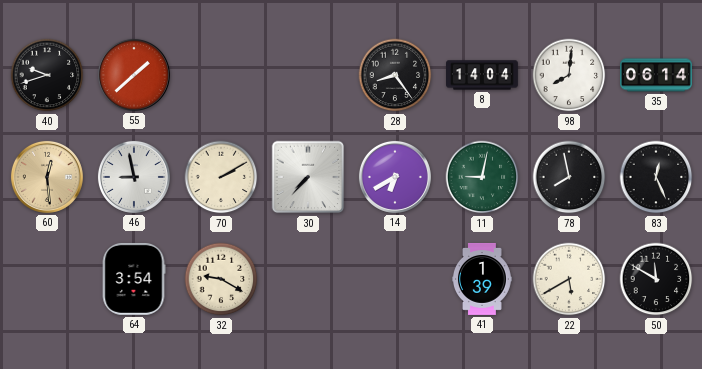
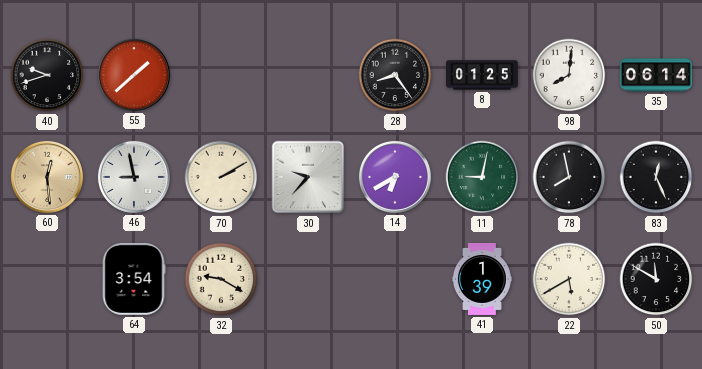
8: 14:04 -> 01:25
30: 7:37 -> 9:37
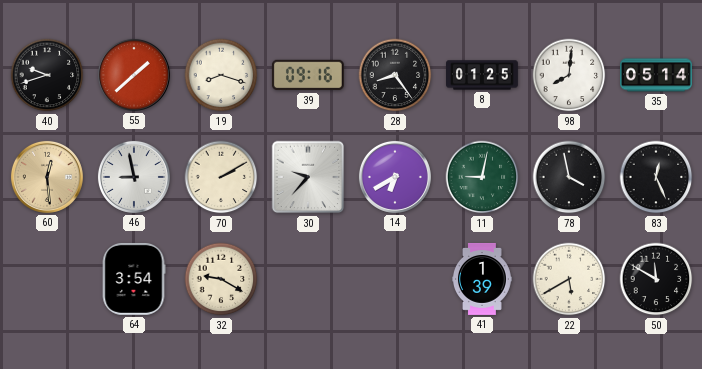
19: none -> 8:18
39: none -> 09:16
35: 06:14 -> 05:14
78: 7:58 -> 3:58
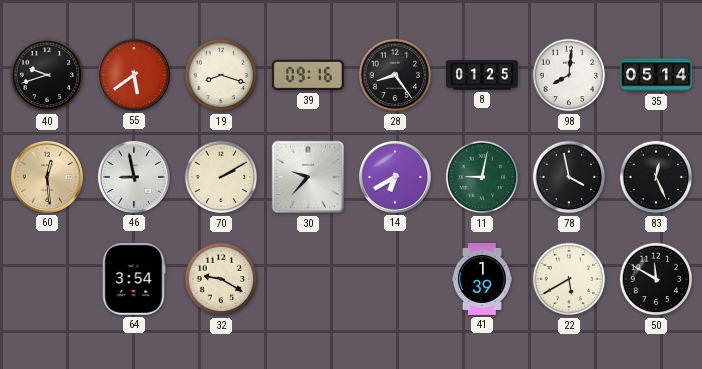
55: 1:38 -> 5:39
